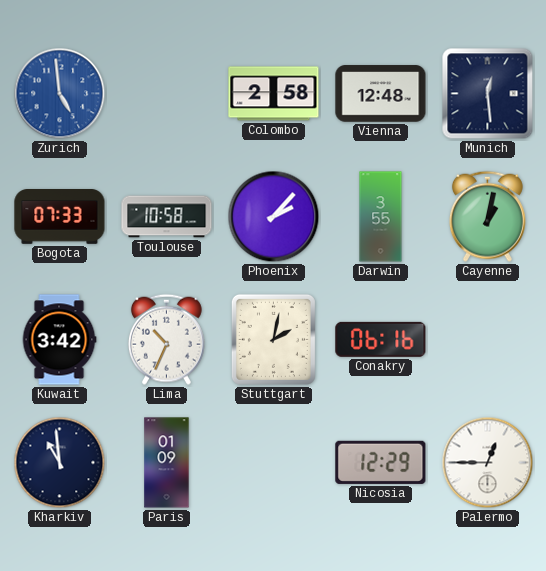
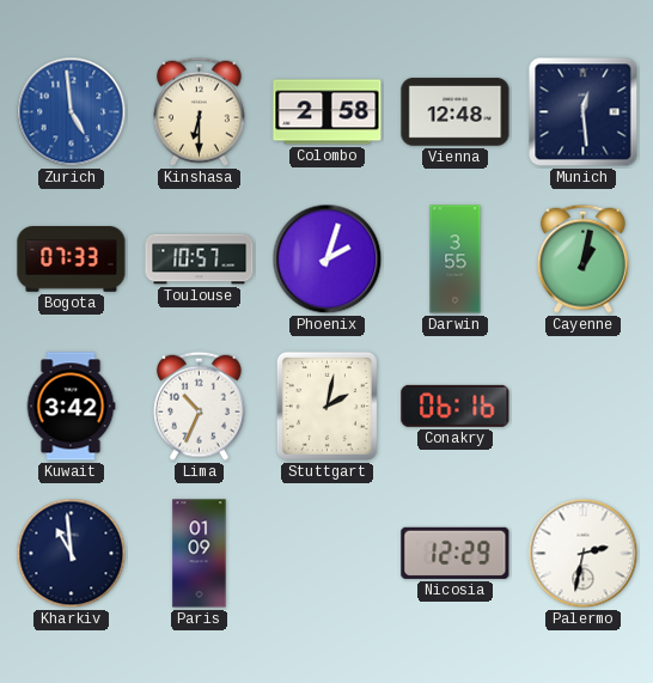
Kinshasa: none -> 6:30
Toulouse: 10:58 -> 10:57
Phoenix: 2:07 -> 2:03
Palermo: 12:45 -> 2:32
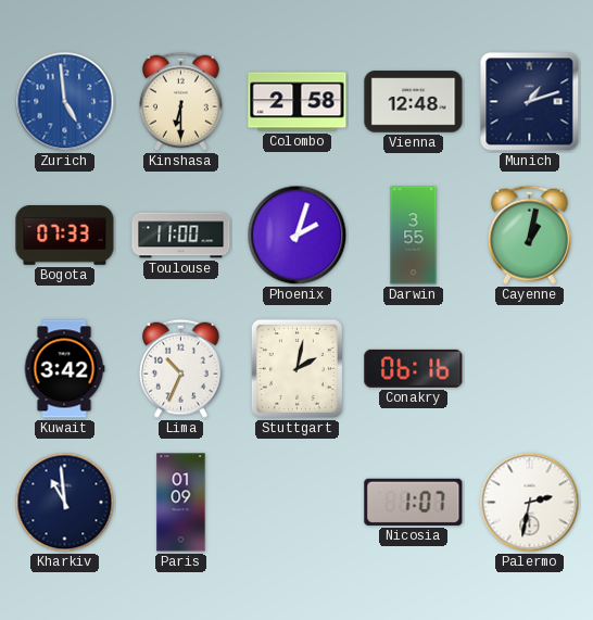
Munich: 12:29 -> 1:12
Toulouse: 10:57 -> 11:00
Nicosia: 12:29 -> 1:07
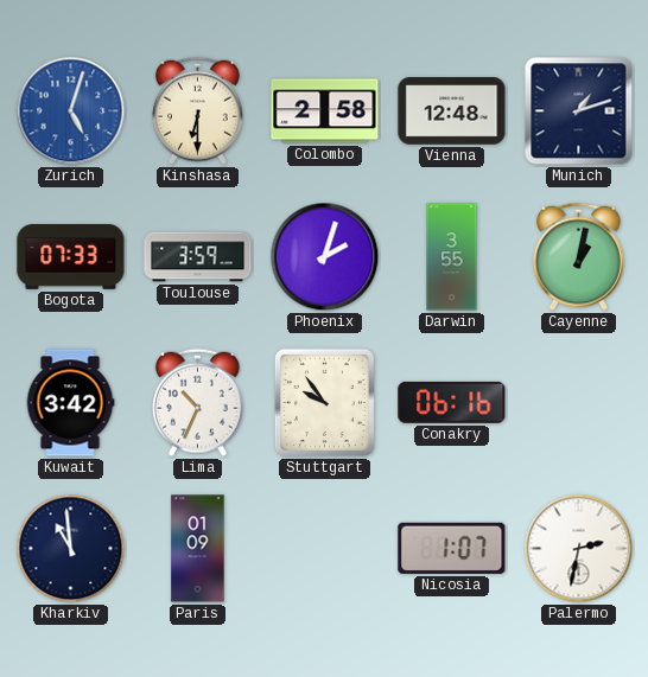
Zurich: 4:59 -> 5:03
Toulouse: 11:00 -> 3:59
Stuttgart: 2:02 -> 9:54
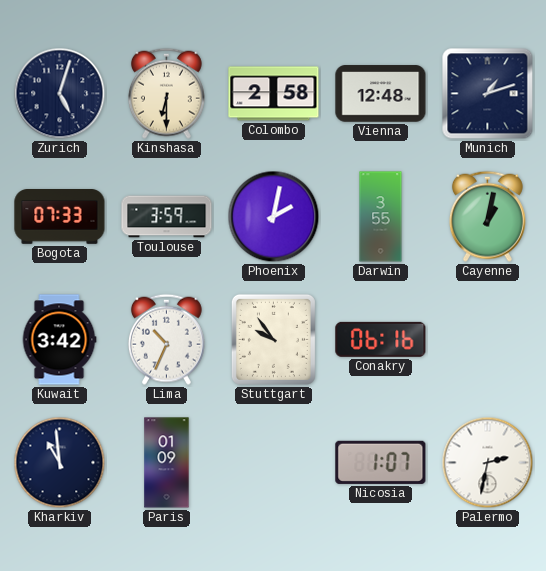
Zurich dial: blue -> navy
Phoenix: 2:03 -> 2:02
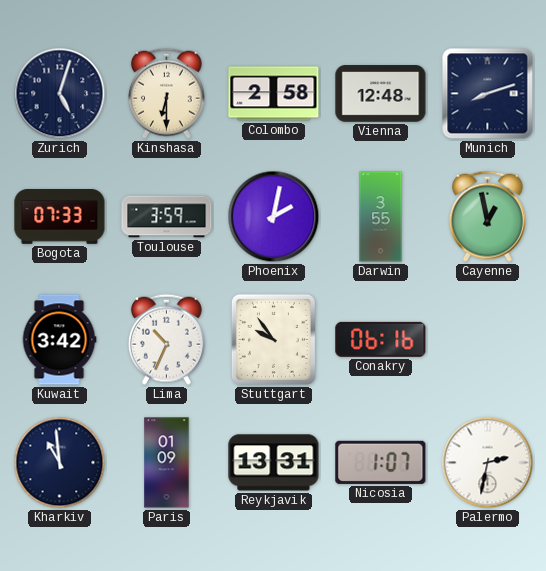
Munich: 1:12 -> 8:12
Cayenne: 1:02 -> 12:58
Reykjavik: none -> 13:31
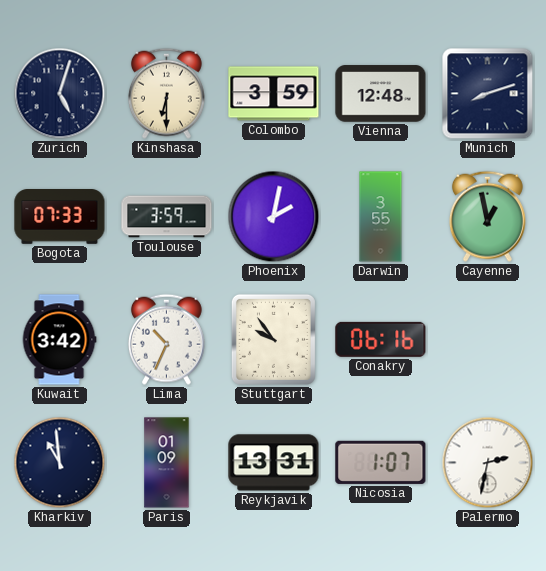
Colombo: 2:58 -> 3:59
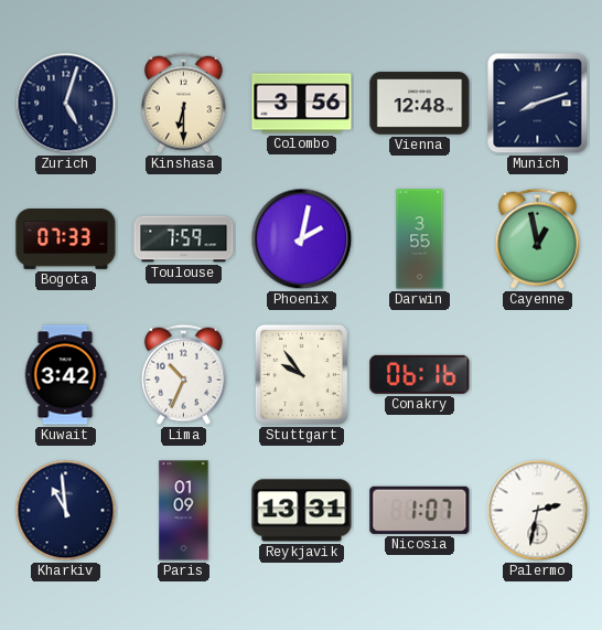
Colombo: 3:59 -> 3:56
Toulouse: 3:59 -> 7:59
